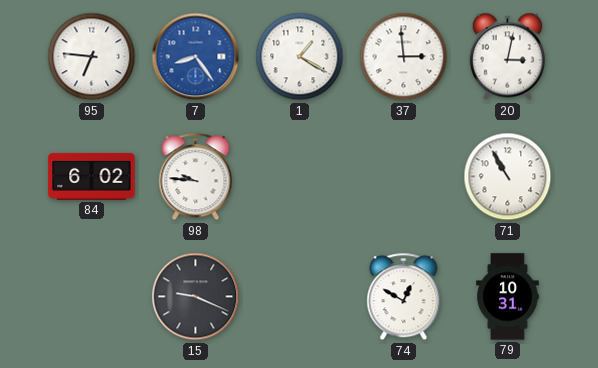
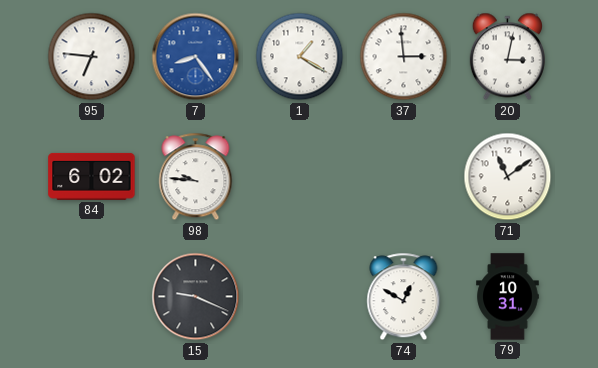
71: 10:55 -> 11:09
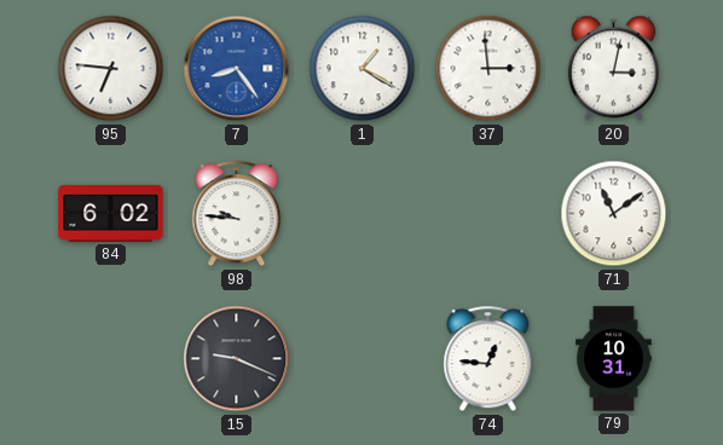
74: 12:50 -> 12:46
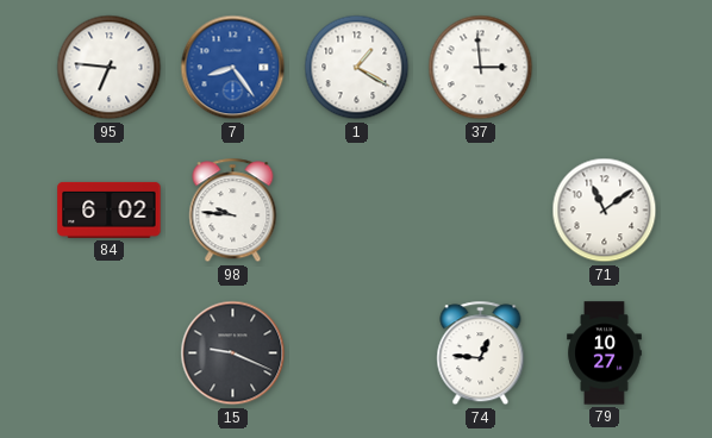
20: 3:02 -> none
79: 10:31 -> 10:27
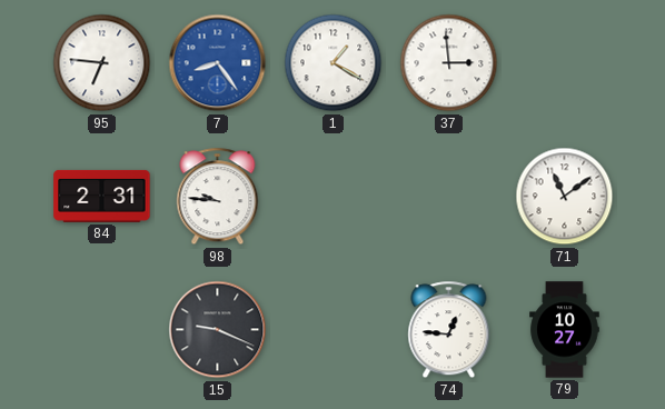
84: 6:02 -> 2:31
